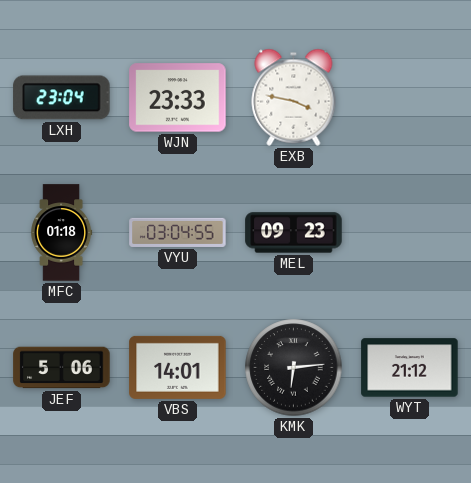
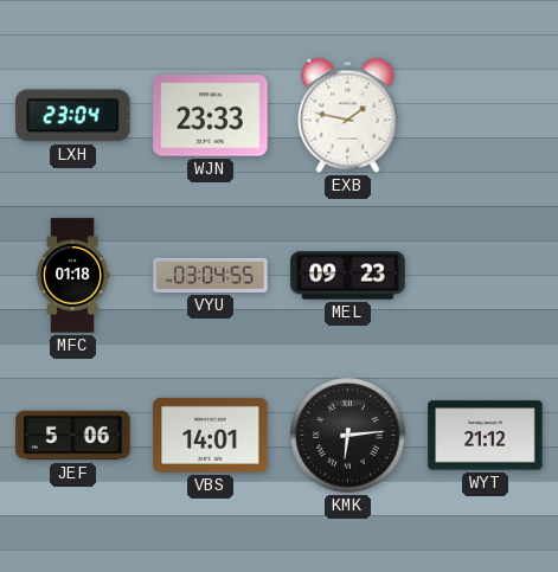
EXB: 3:47 -> 1:47
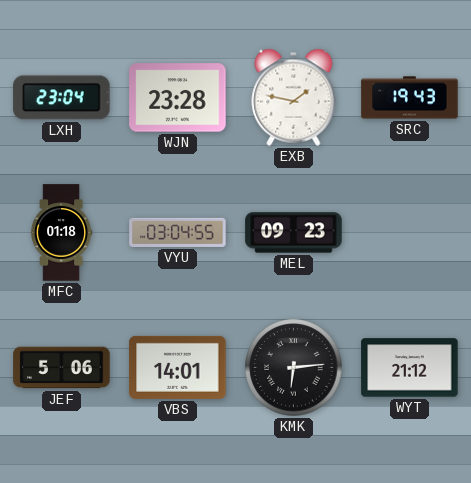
WJN: 23:33 -> 23:28
SRC: none -> 19:43
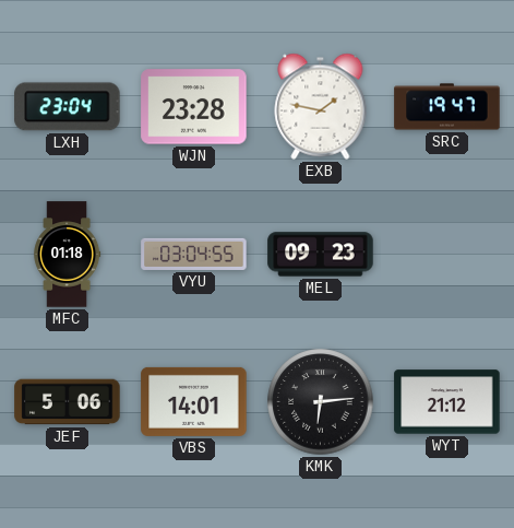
SRC: 19:43 -> 19:47
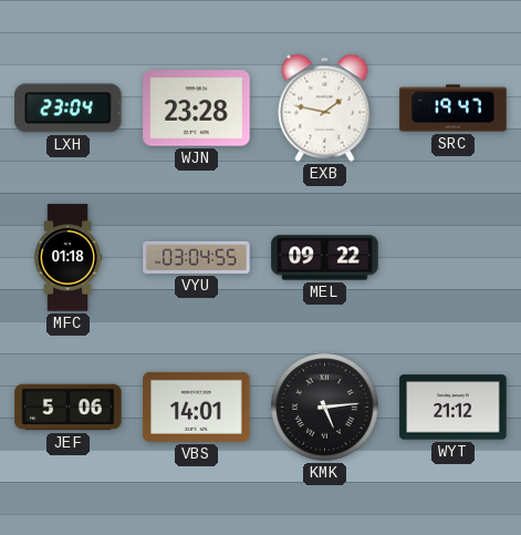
MEL: 09:23 -> 09:22
KMK: 6:14 -> 5:14
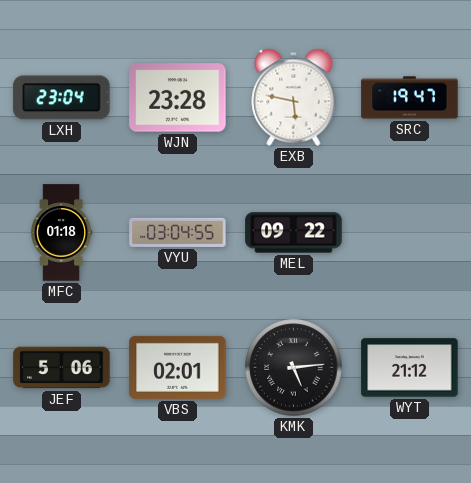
EXB: 1:47 -> 5:47
VBS: 14:01 -> 02:01
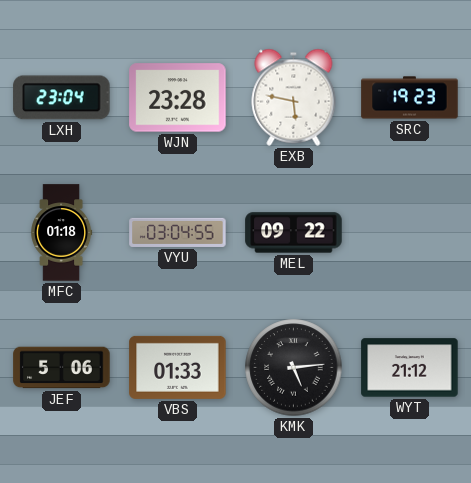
SRC: 19:47 -> 19:23
VBS: 02:01 -> 01:33
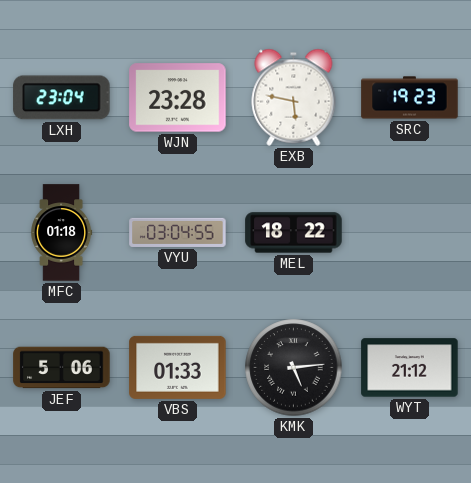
MEL: 09:22 -> 18:22
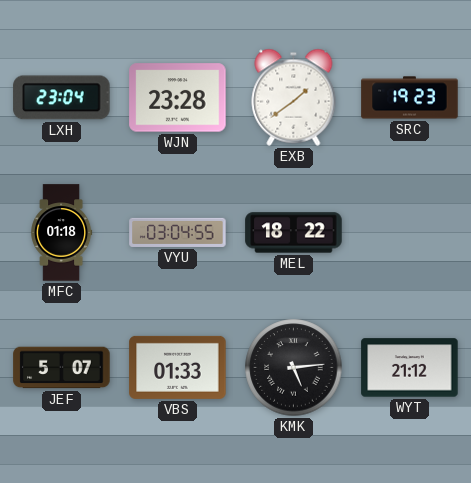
EXB: 5:47 -> 1:39
JEF: 5:06 -> 5:07
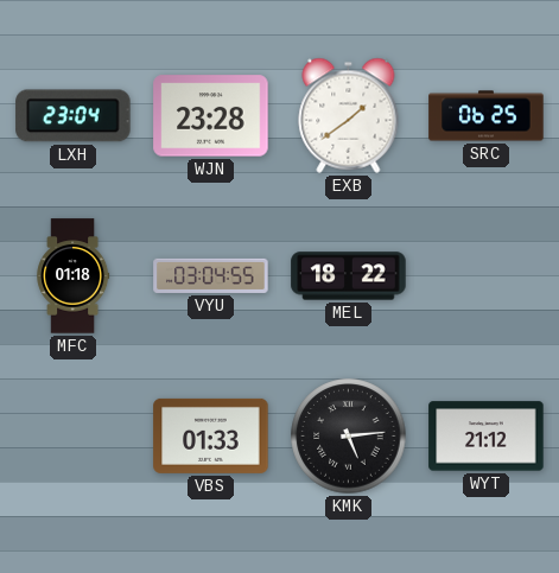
SRC: 19:23 -> 06:25
JEF: 5:07 -> none
